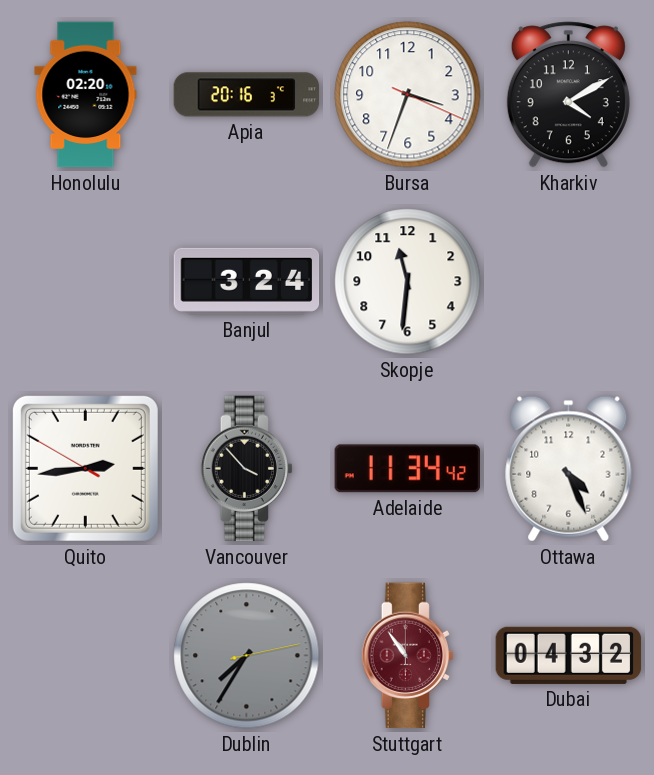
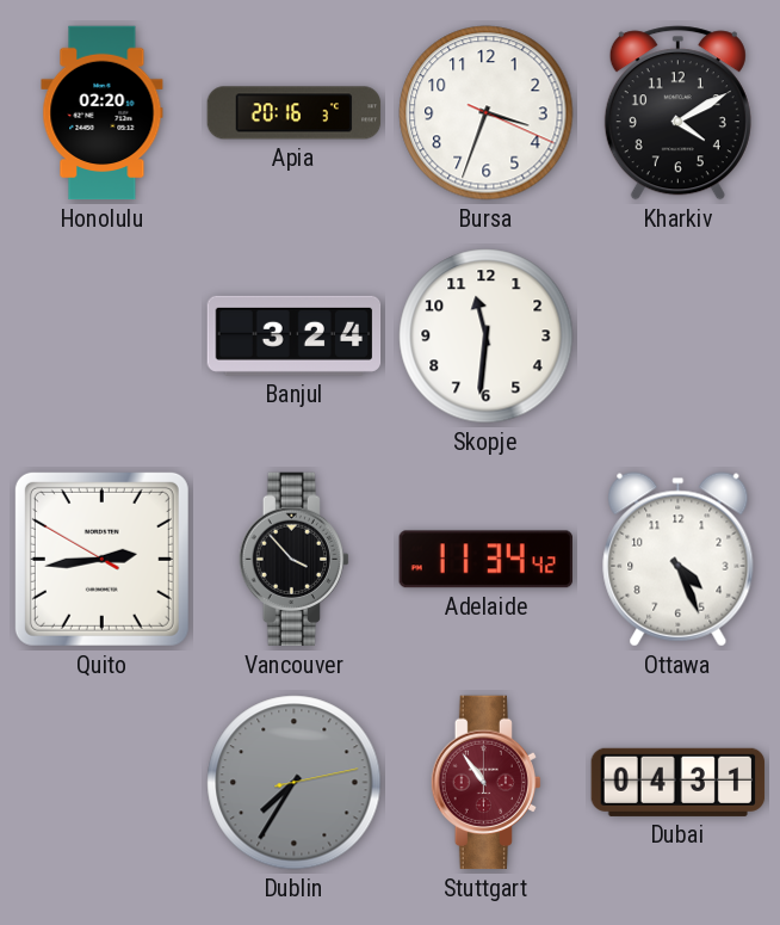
Dubai: 04:32 -> 04:31
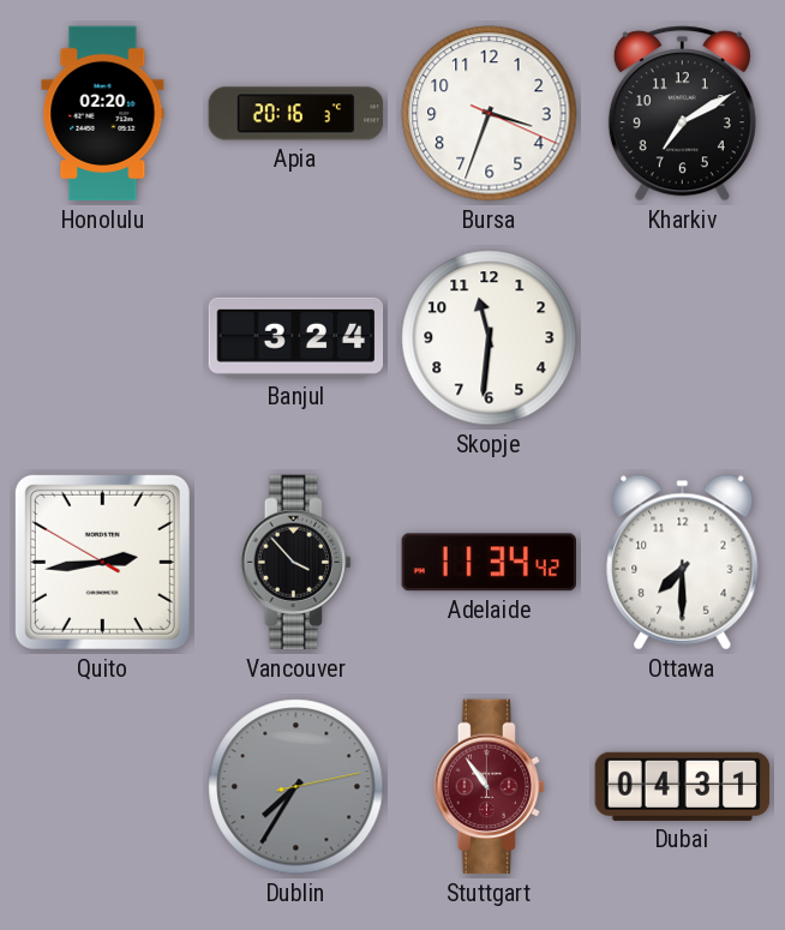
Kharkiv: 4:10 -> 7:10
Ottawa: 4:26 -> 7:30
